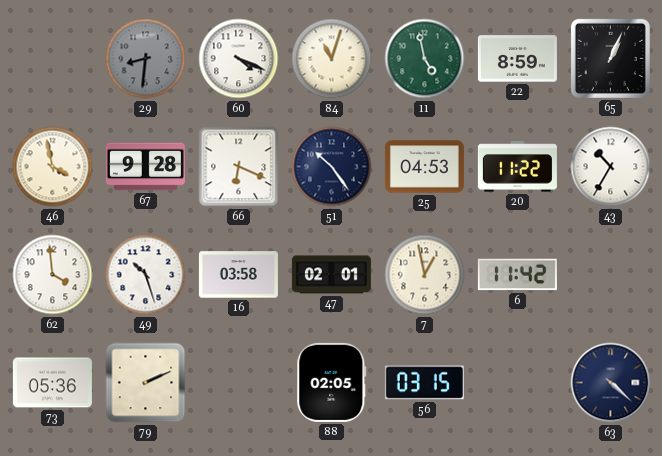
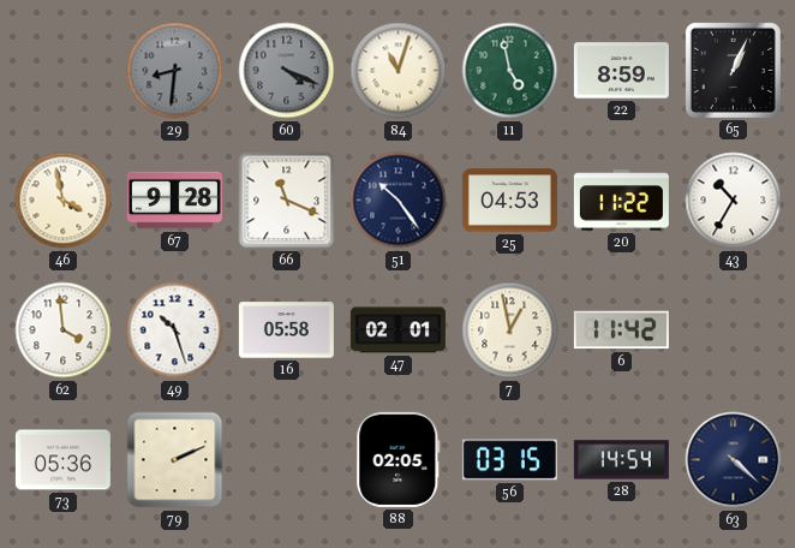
60 dial: white -> grey
66: 6:19 -> 11:19
16: 03:58 -> 05:58
28: none -> 14:54
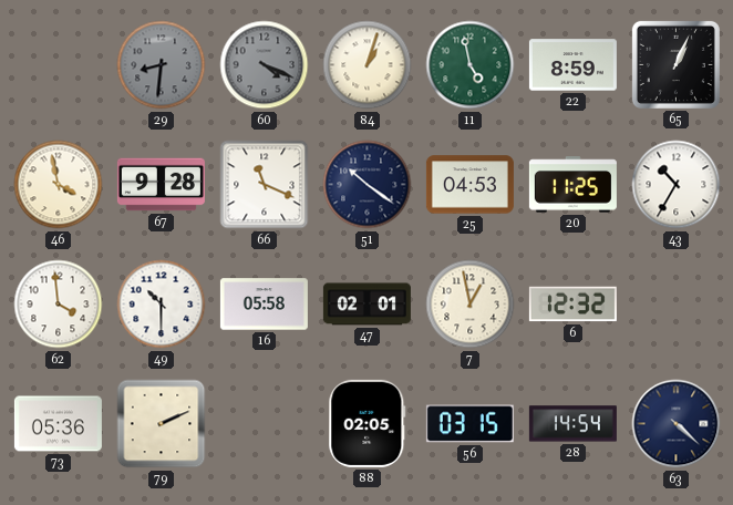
84: 11:03 -> 1:03
51: 10:24 -> 10:21
20: 11:22 -> 11:25
49: 10:27 -> 10:30
6: 11:42 -> 12:32
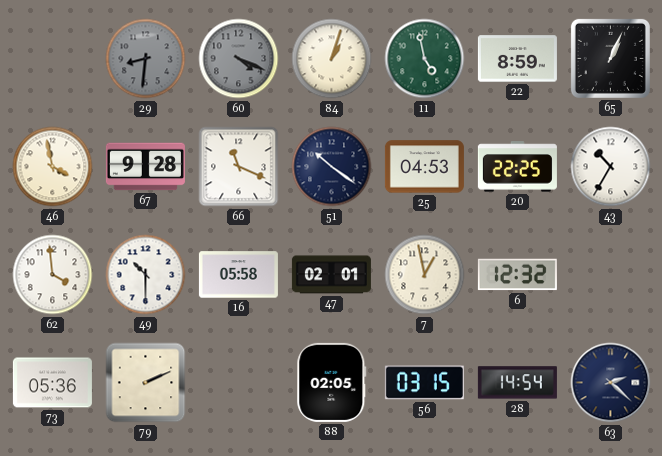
20: 11:25 -> 22:25
63: 4:22 -> 2:22
